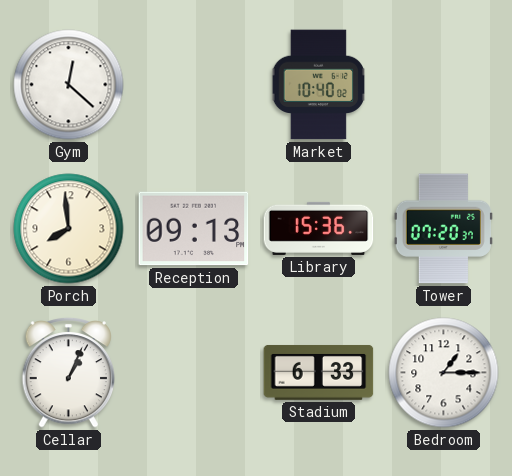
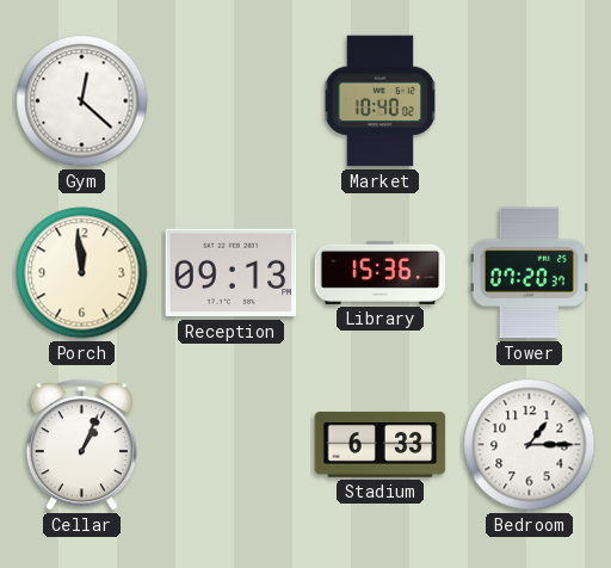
Porch: 7:59 -> 11:59
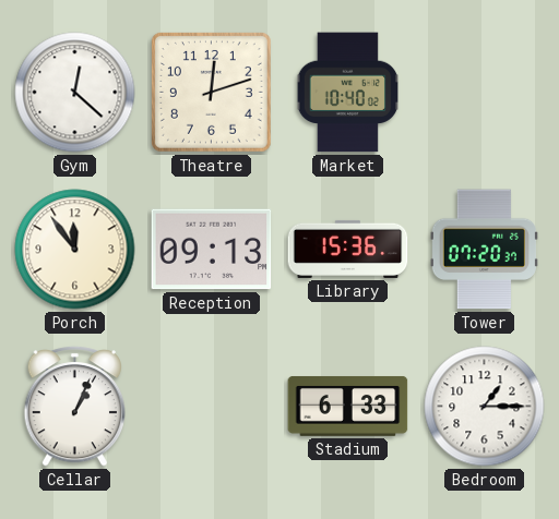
Theatre: none -> 12:12
Porch: 11:59 -> 11:54
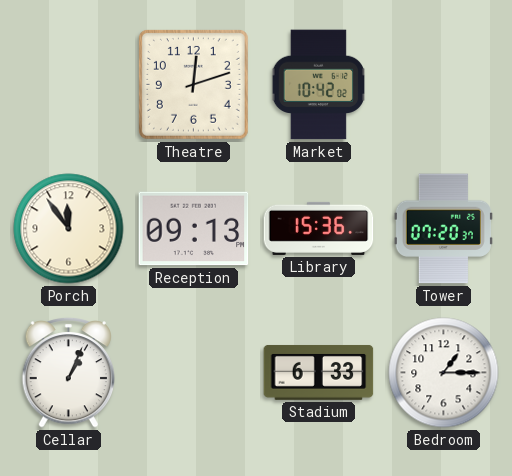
Gym: 12:22 -> none
Market: 10:40 -> 10:42
